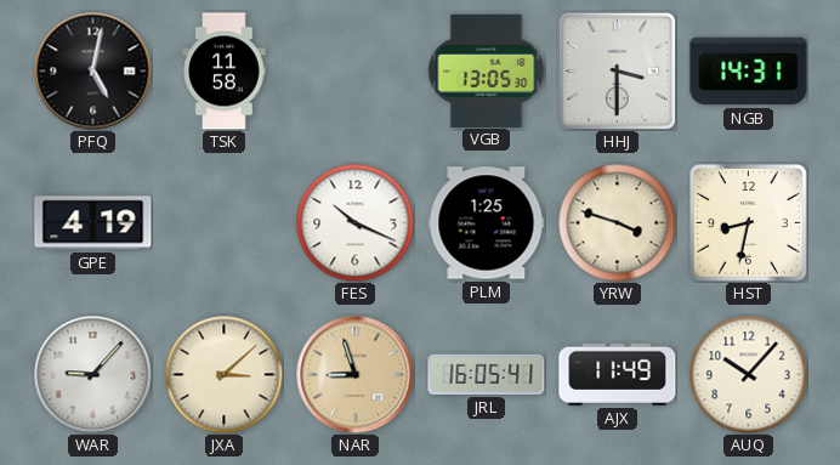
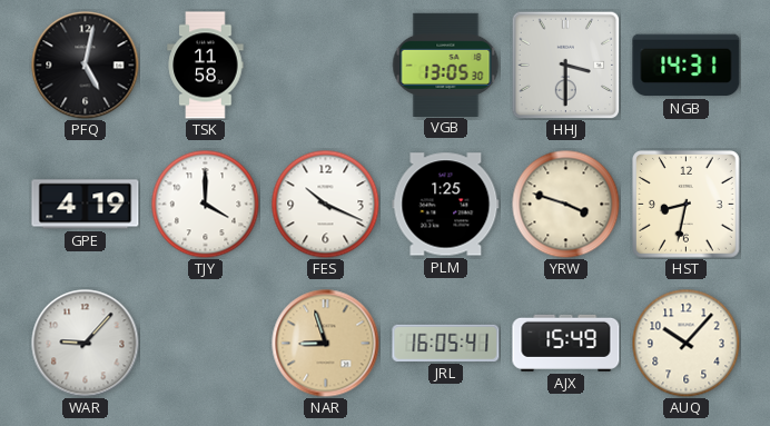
TJY: none -> 4:00
JXA: 3:08 -> none
AJX: 11:49 -> 15:49
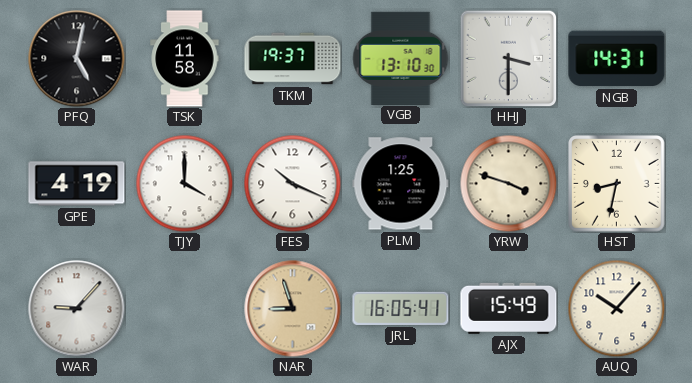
TKM: none -> 19:37
VGB: 13:05 -> 13:10
